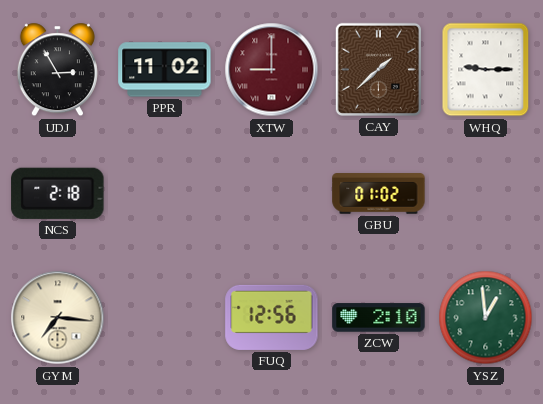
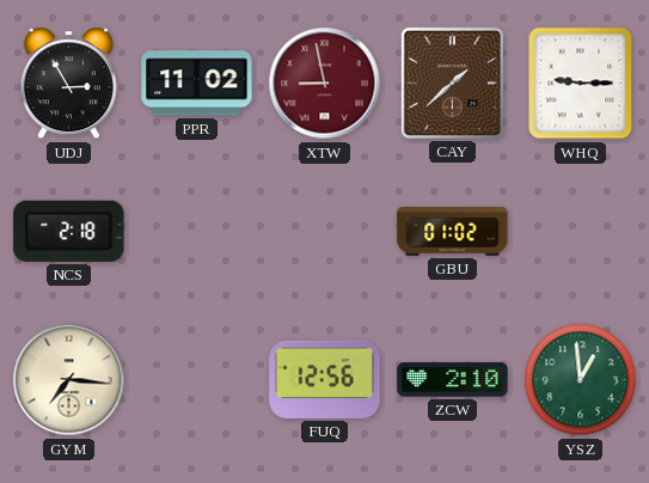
XTW: 9:00 -> 8:58
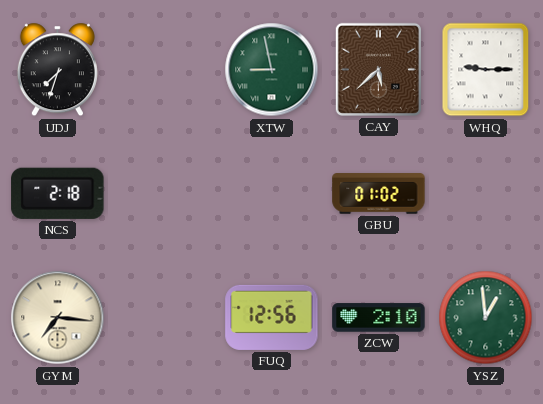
UDJ: 2:55 -> 7:33
PPR: 11:02 -> none
XTW dial: burgundy -> green
CAY: 1:38 -> 5:38
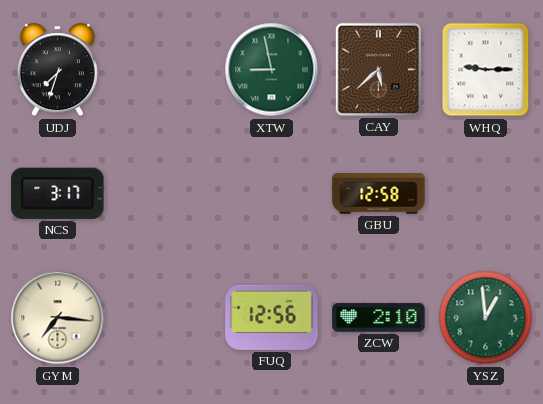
NCS: 2:18 -> 3:17
GBU: 01:02 -> 12:58
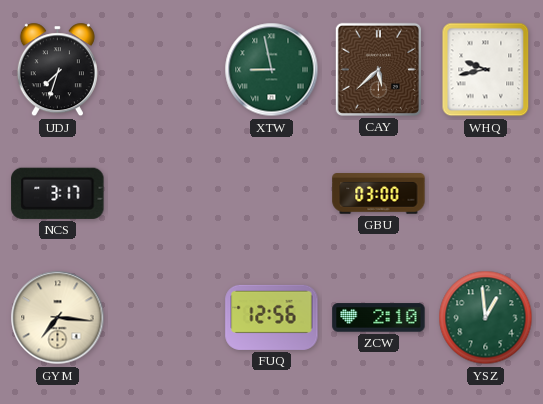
WHQ: 9:15 -> 9:43
GBU: 12:58 -> 03:00
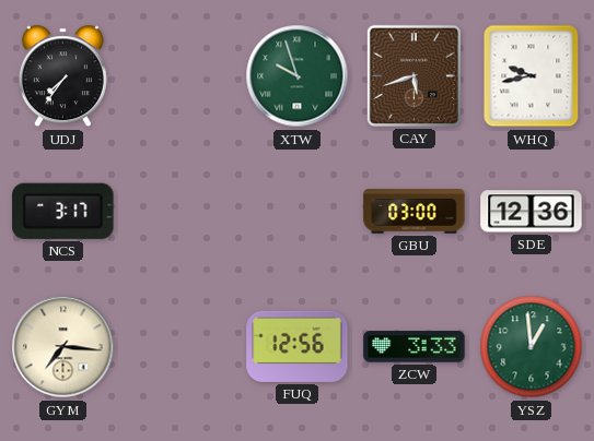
UDJ: 7:33 -> 7:36
XTW: 8:58 -> 9:57
CAY: 5:38 -> 5:42
SDE: none -> 12:36
ZCW: 2:10 -> 3:33
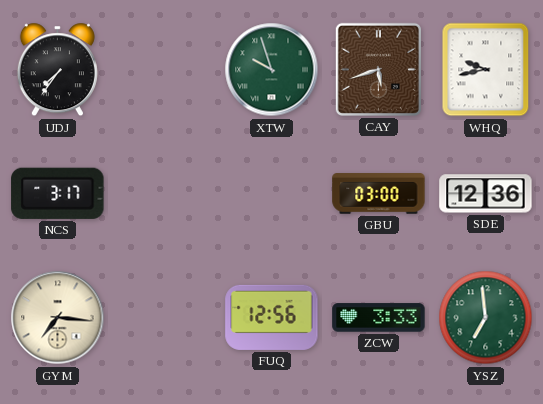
YSZ: 12:59 -> 6:59
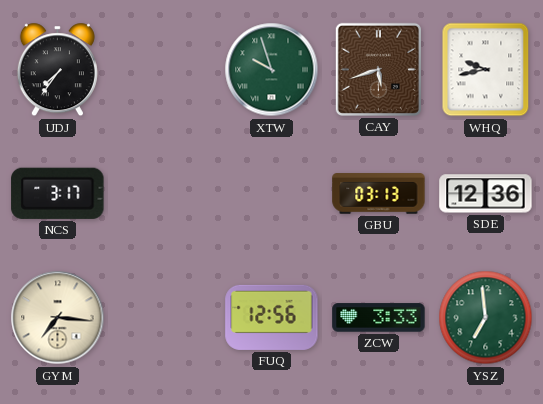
GBU: 03:00 -> 03:13
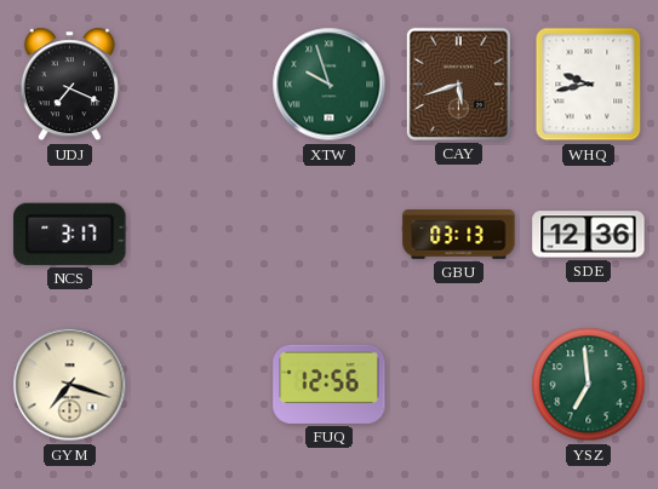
UDJ: 7:36 -> 7:19
GYM: 7:16 -> 7:18
ZCW: 3:33 -> none
